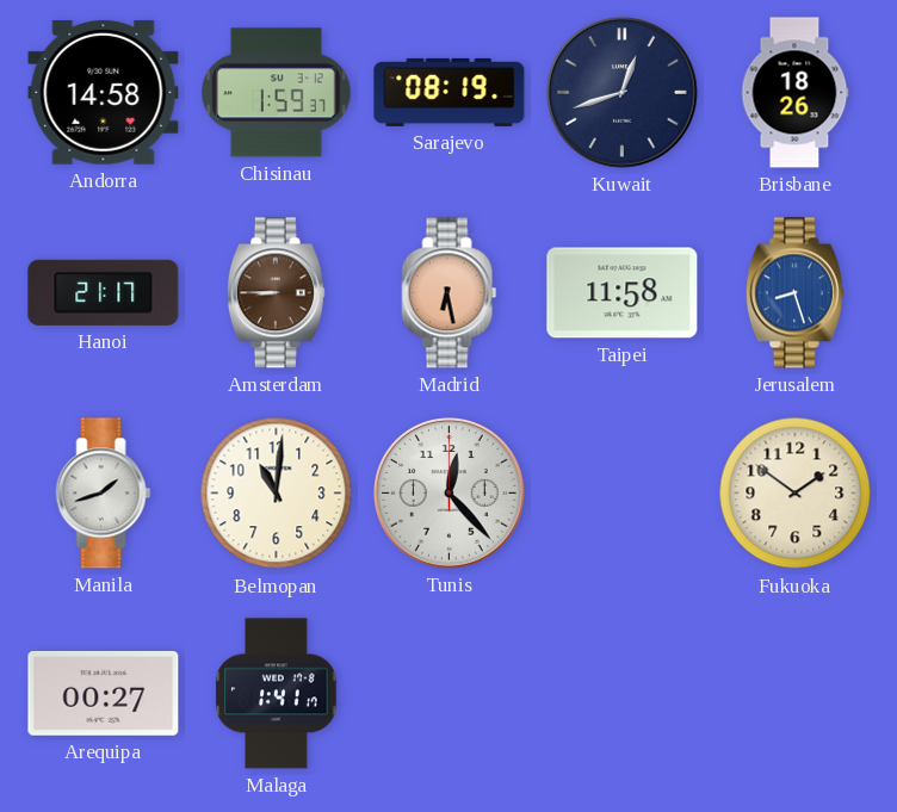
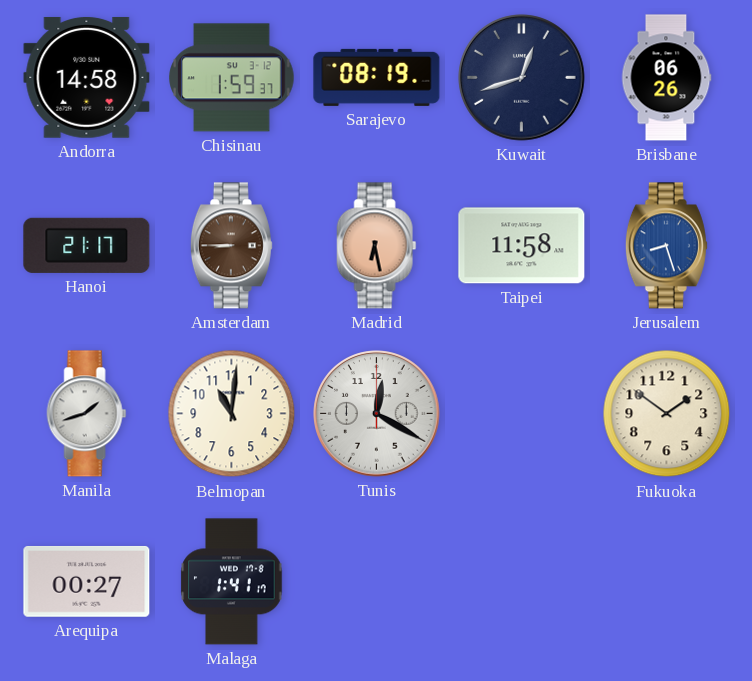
Brisbane: 18:26 -> 06:26
Tunis: 12:23 -> 12:20
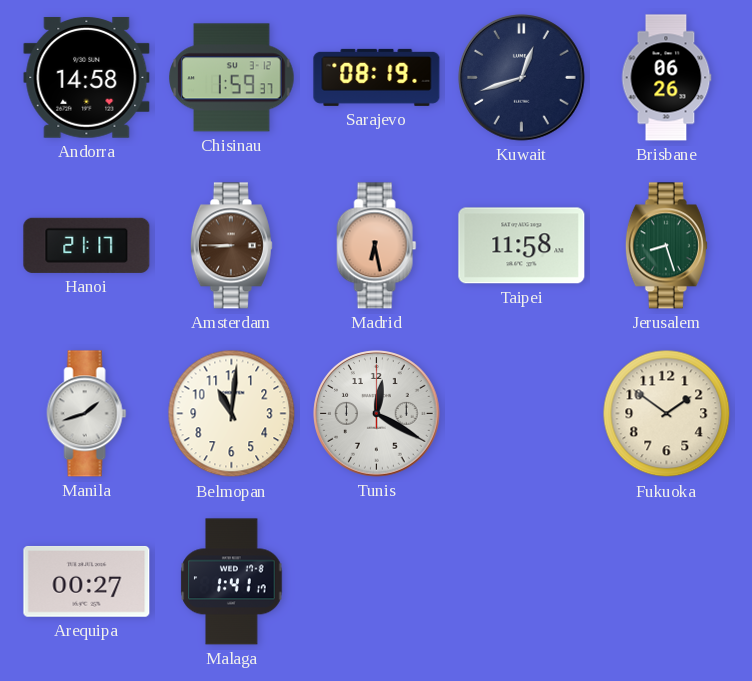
Jerusalem dial: blue -> green
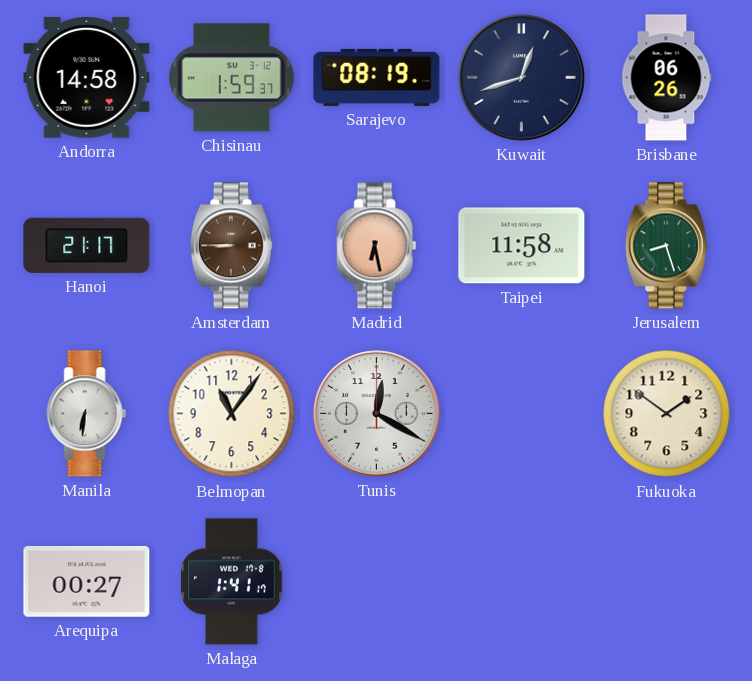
Manila: 1:42 -> 6:31
Belmopan: 11:01 -> 11:06
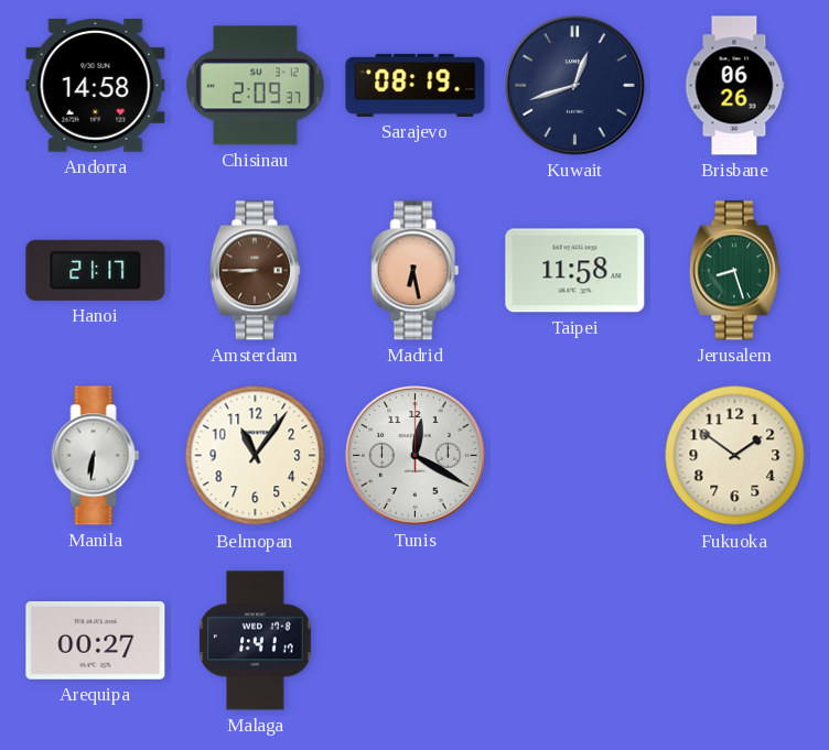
Chisinau: 1:59 -> 2:09
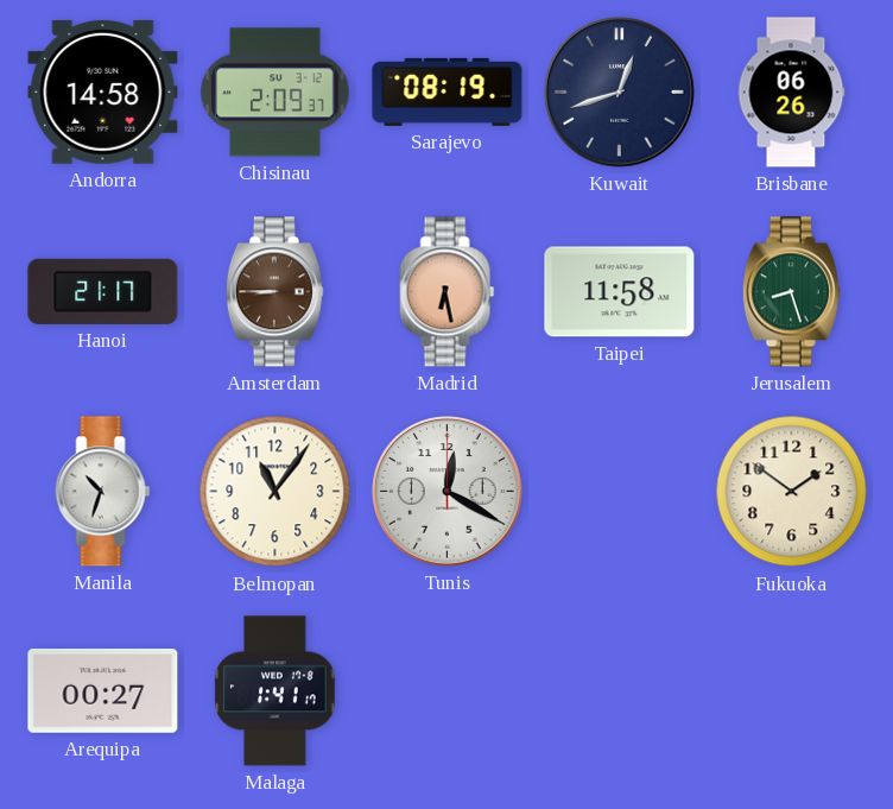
Manila: 6:31 -> 10:33
